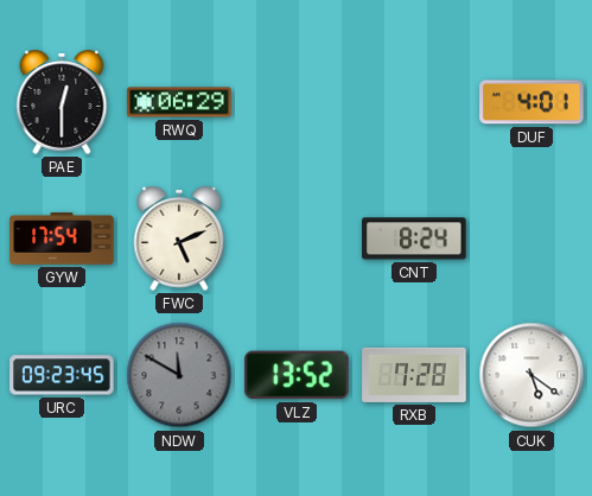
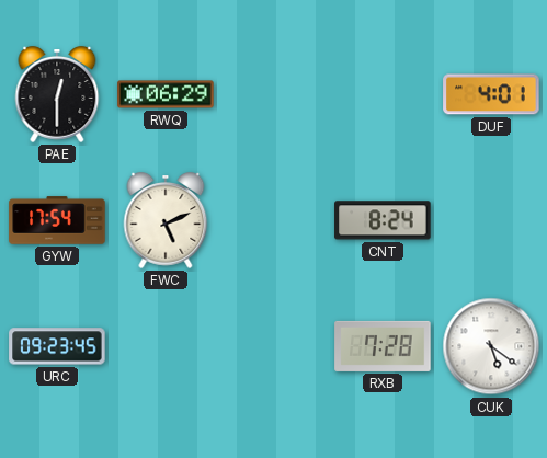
NDW: 11:50 -> none
VLZ: 13:52 -> none
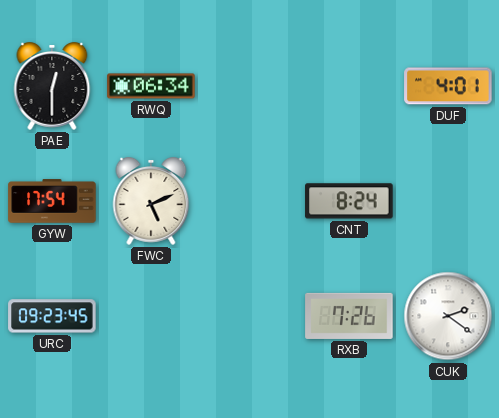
RWQ: 06:29 -> 06:34
RXB: 7:28 -> 7:26
CUK: 5:21 -> 2:21
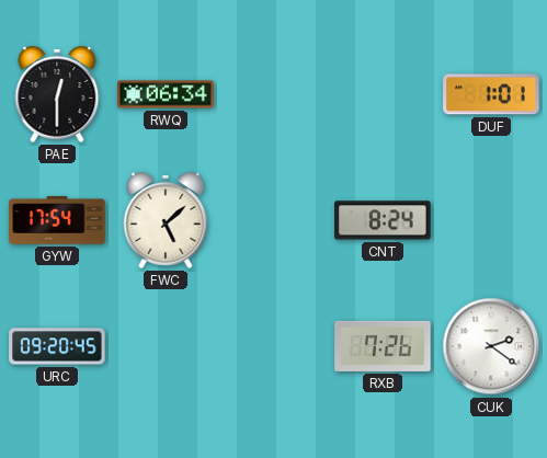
DUF: 4:01 -> 1:01
FWC: 5:11 -> 5:08
URC: 09:23 -> 09:20
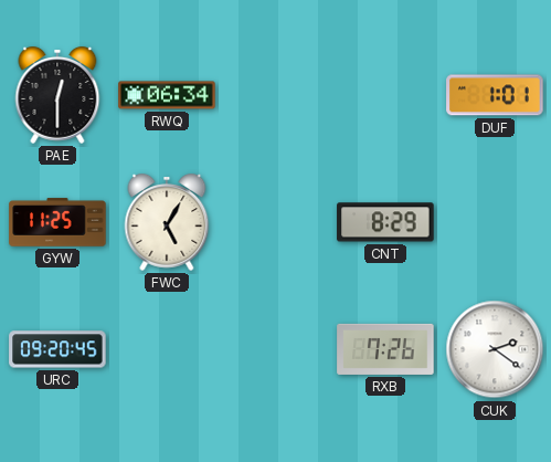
GYW: 17:54 -> 11:25
FWC: 5:08 -> 5:05
CNT: 8:24 -> 8:29
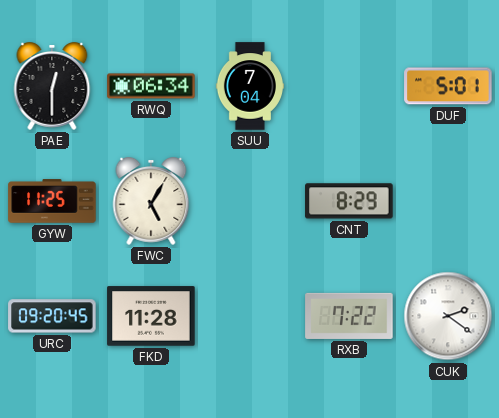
SUU: none -> 7:04
DUF: 1:01 -> 5:01
FKD: none -> 11:28
RXB: 7:26 -> 7:22
